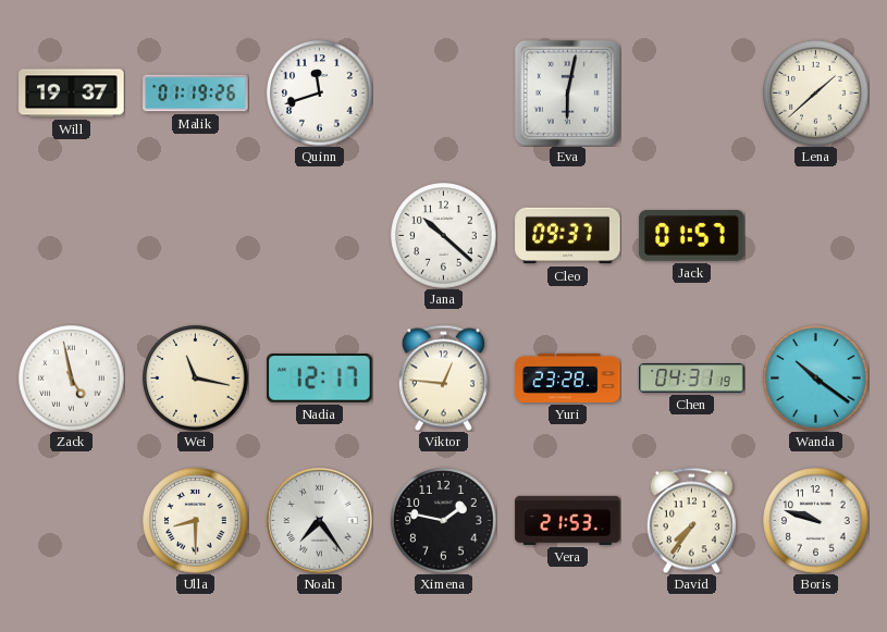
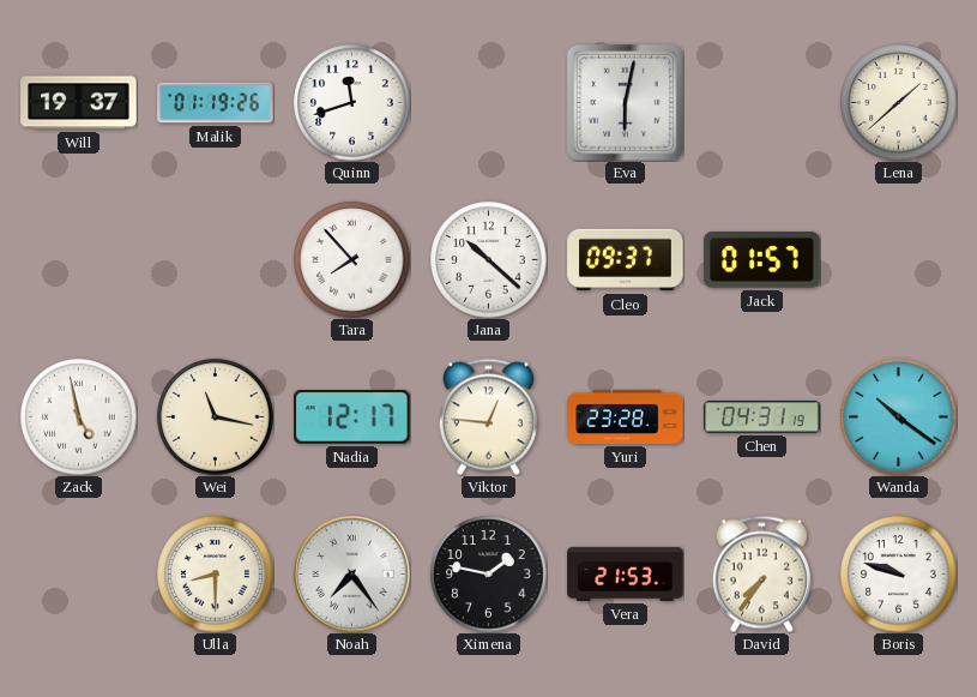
Tara: none -> 7:53
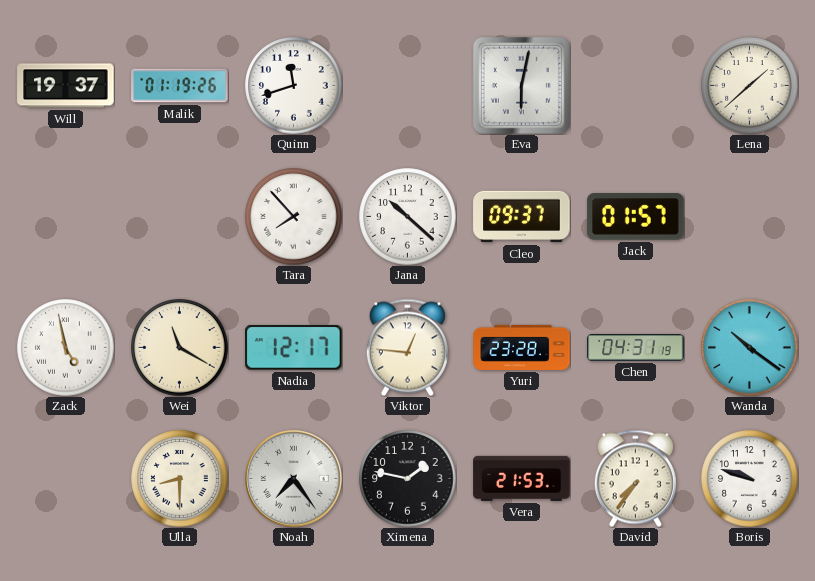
Wei: 11:17 -> 11:20
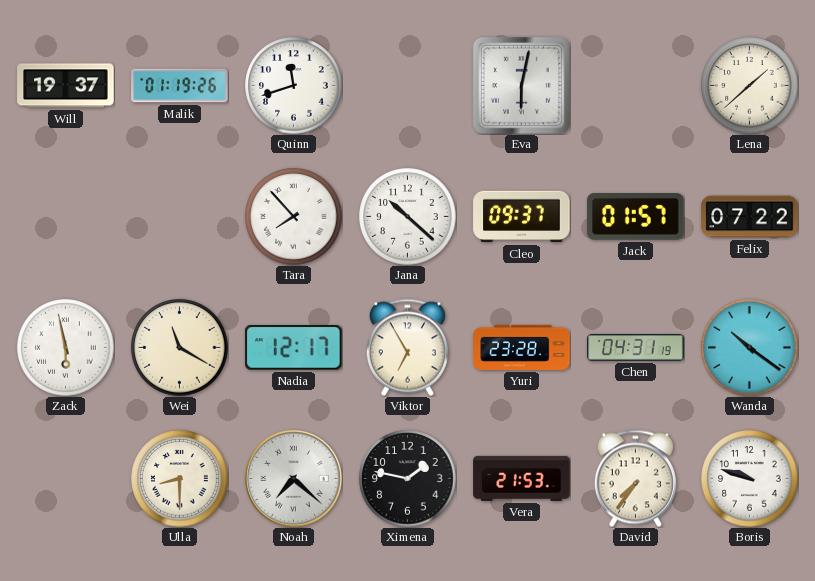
Felix: none -> 07:22
Zack: 4:58 -> 5:58
Viktor: 12:46 -> 6:55
Noah: 7:24 -> 7:22
